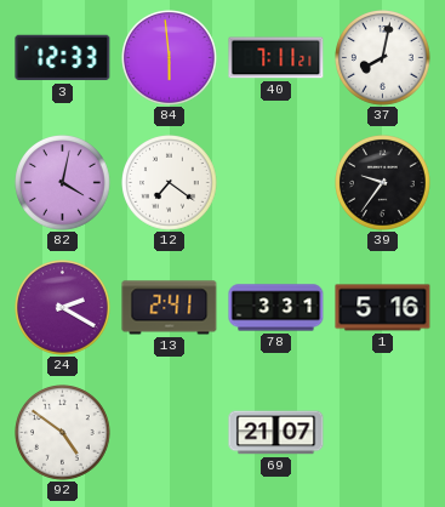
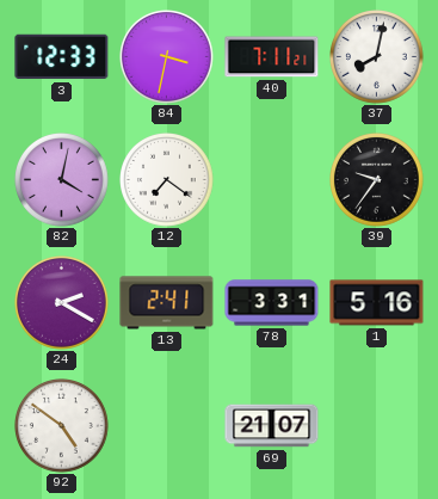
84: 5:59 -> 3:32
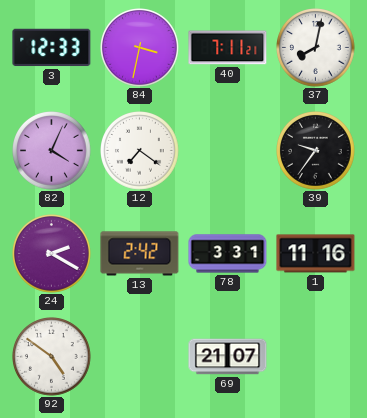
82: 4:02 -> 4:04
13: 2:41 -> 2:42
1: 5:16 -> 11:16
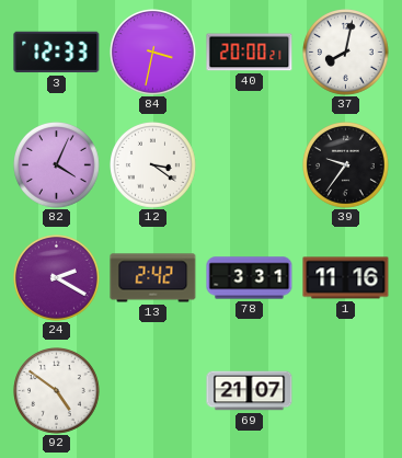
40: 7:11 -> 20:00
12: 7:21 -> 3:21
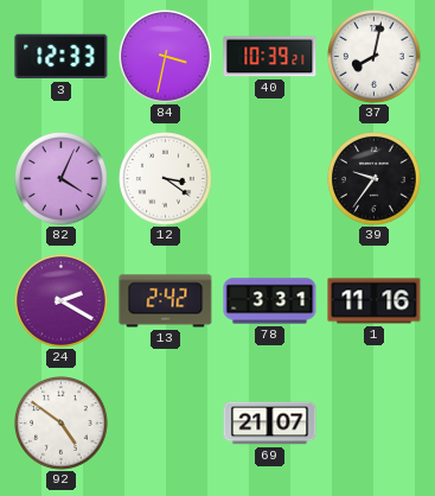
40: 20:00 -> 10:39
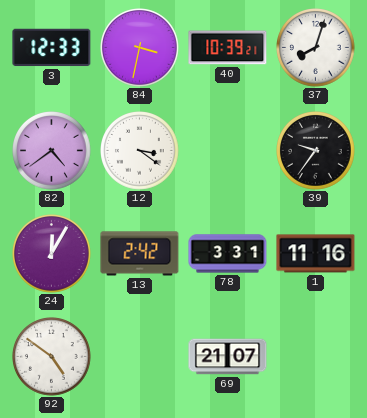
37: 8:02 -> 8:03
82: 4:04 -> 4:39
24: 2:20 -> 12:05
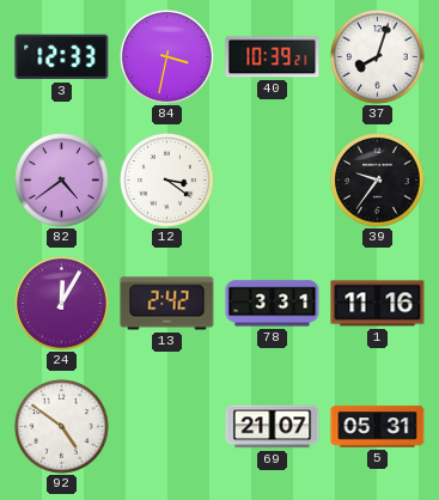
5: none -> 05:31
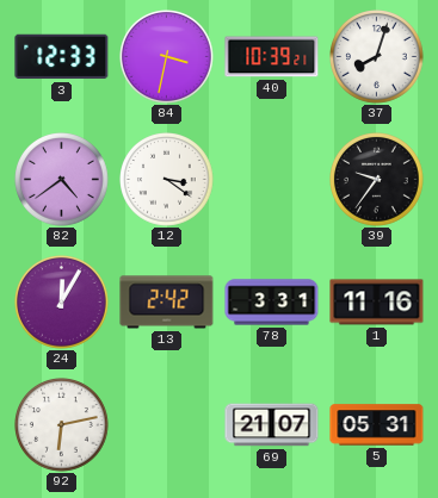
92: 4:51 -> 6:13
